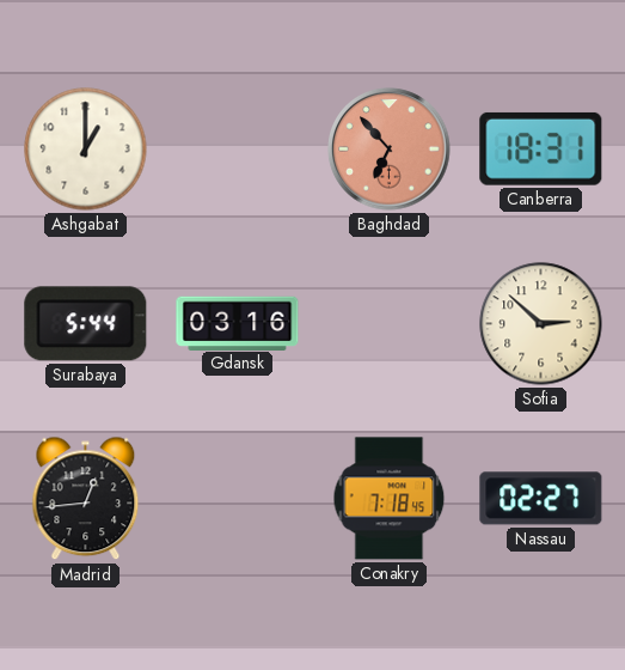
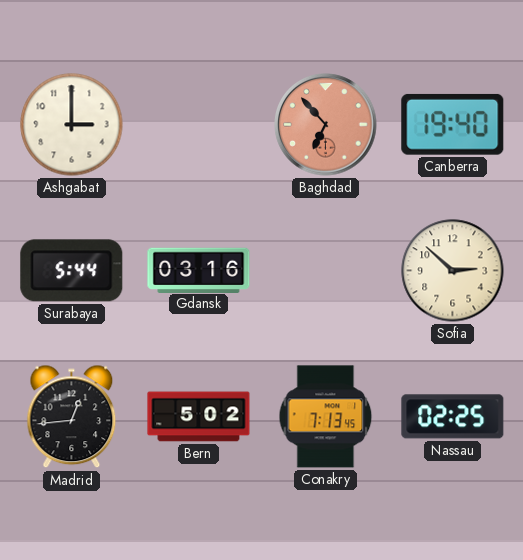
Ashgabat: 1:00 -> 3:00
Canberra: 18:31 -> 19:40
Bern: none -> 5:02
Conakry: 7:18 -> 7:13
Nassau: 02:27 -> 02:25
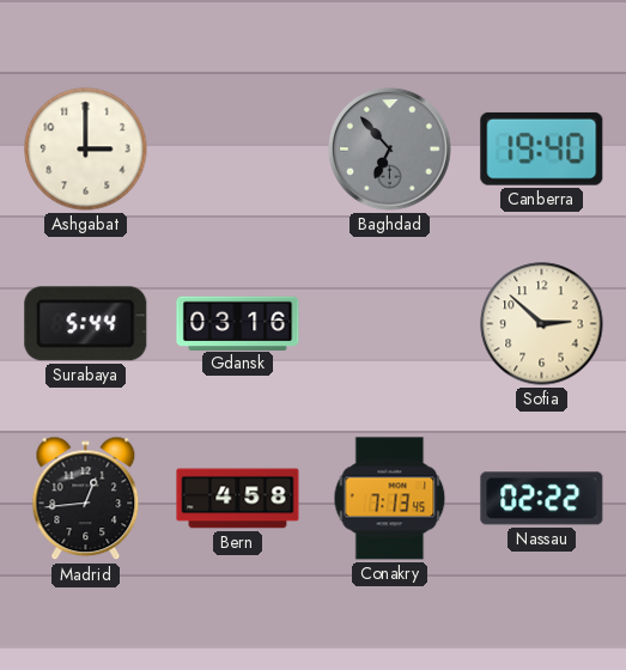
Baghdad dial: salmon -> grey
Bern: 5:02 -> 4:58
Nassau: 02:25 -> 02:22
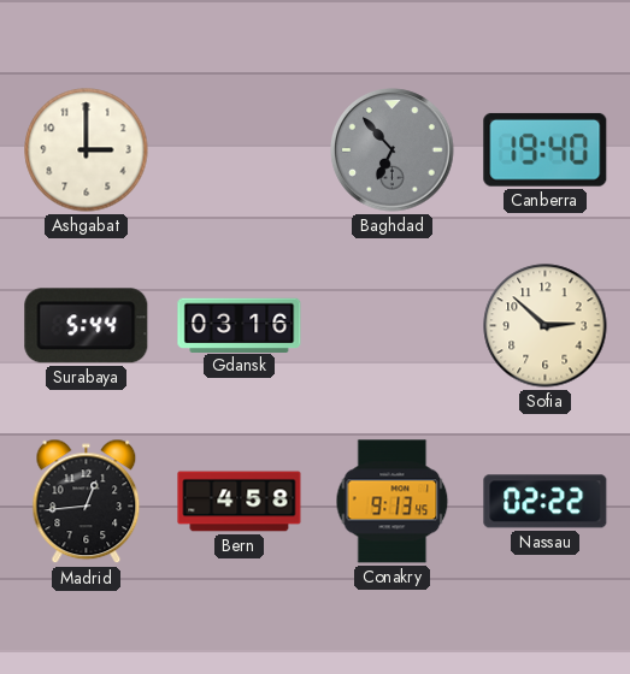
Conakry: 7:13 -> 9:13
